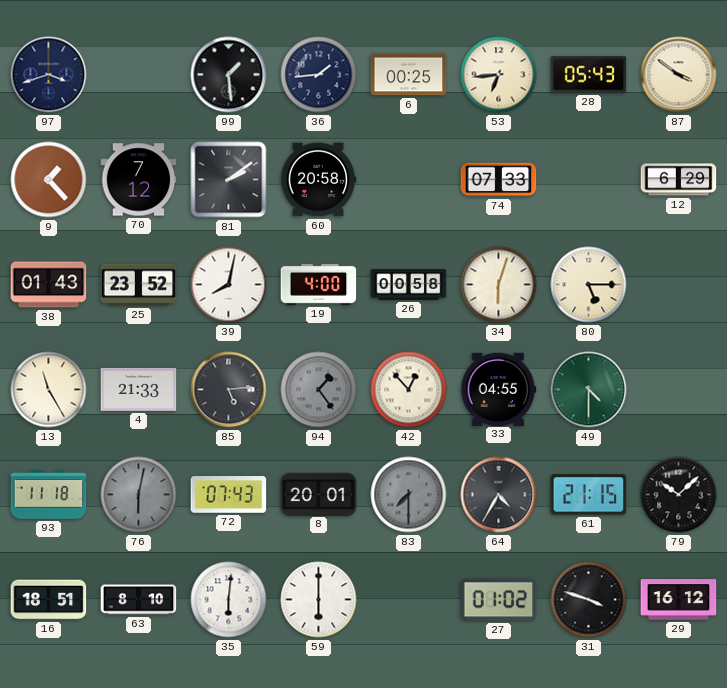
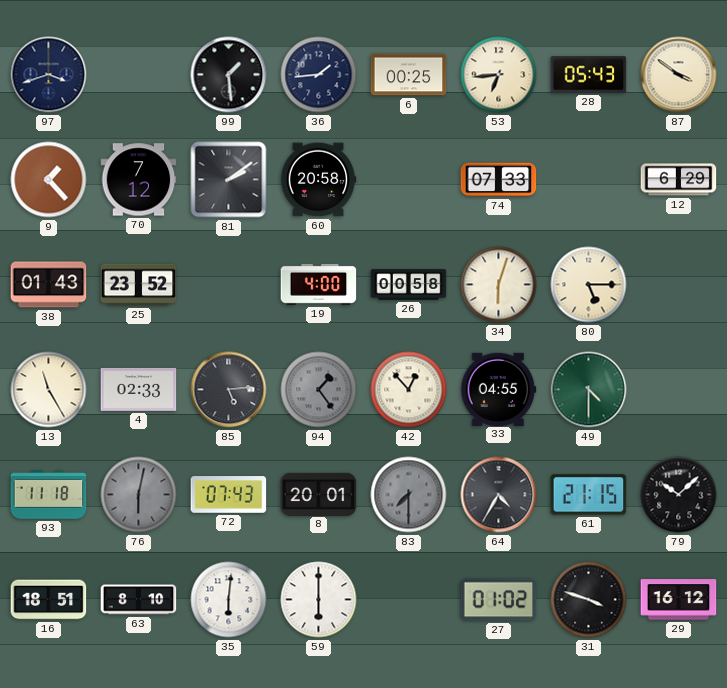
39: 8:02 -> none
4: 21:33 -> 02:33
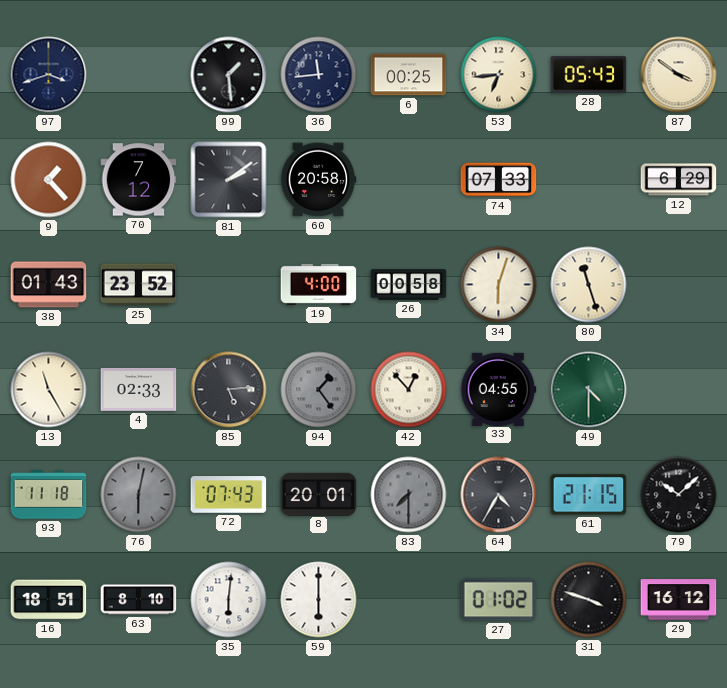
36: 1:44 -> 11:44
80: 5:15 -> 11:27
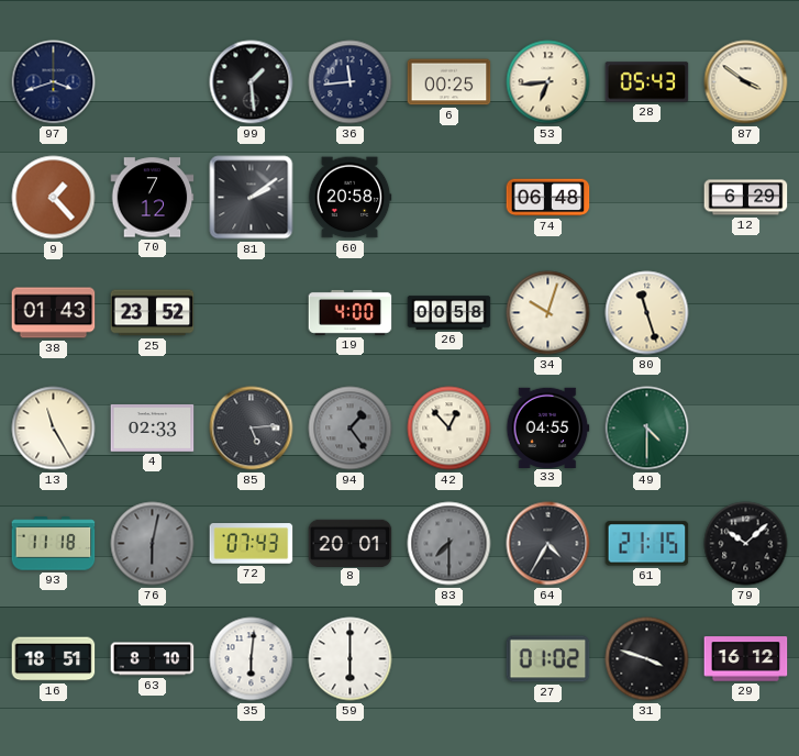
74: 07:33 -> 06:48
34: 6:03 -> 10:03
